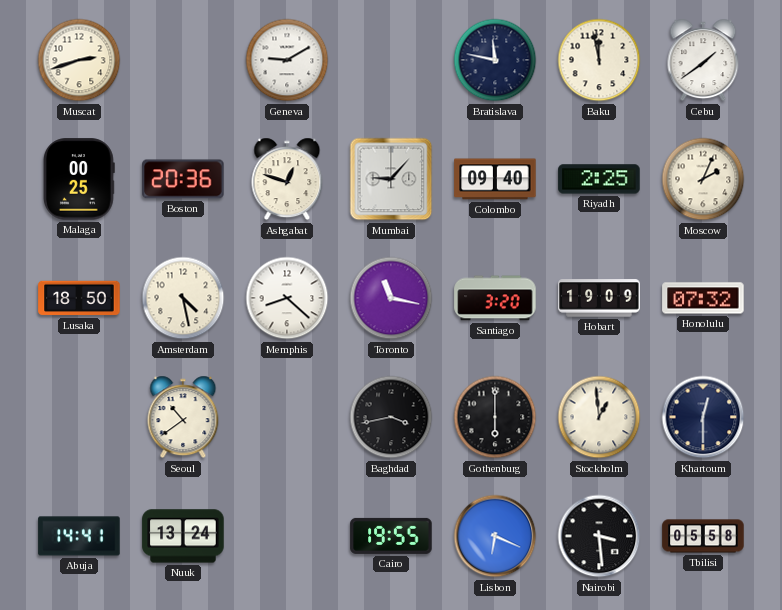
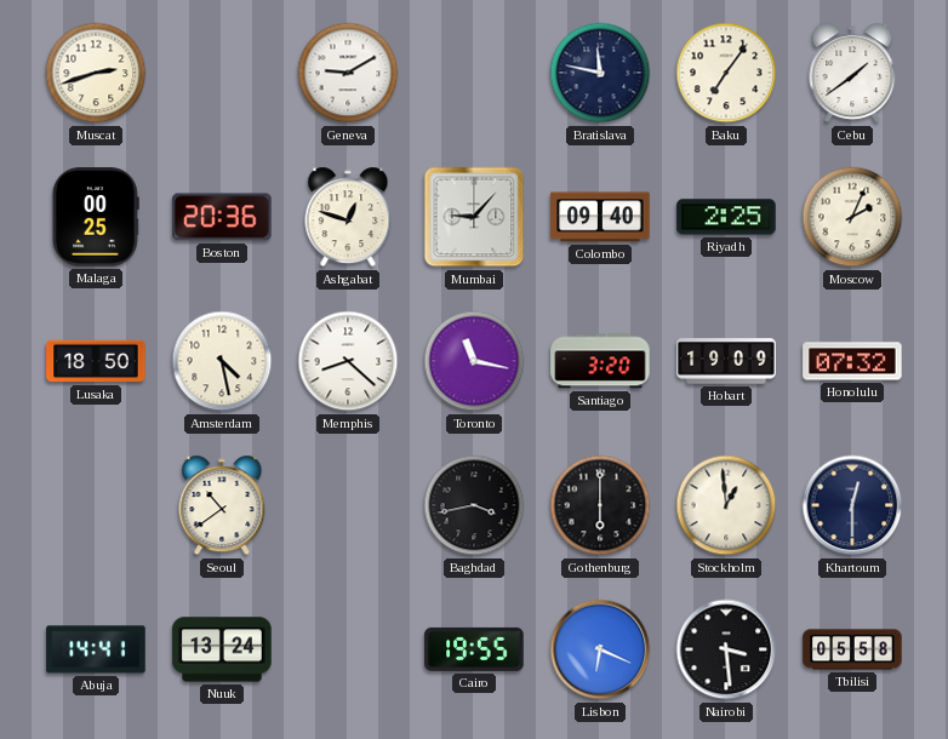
Baku: 11:58 -> 7:06
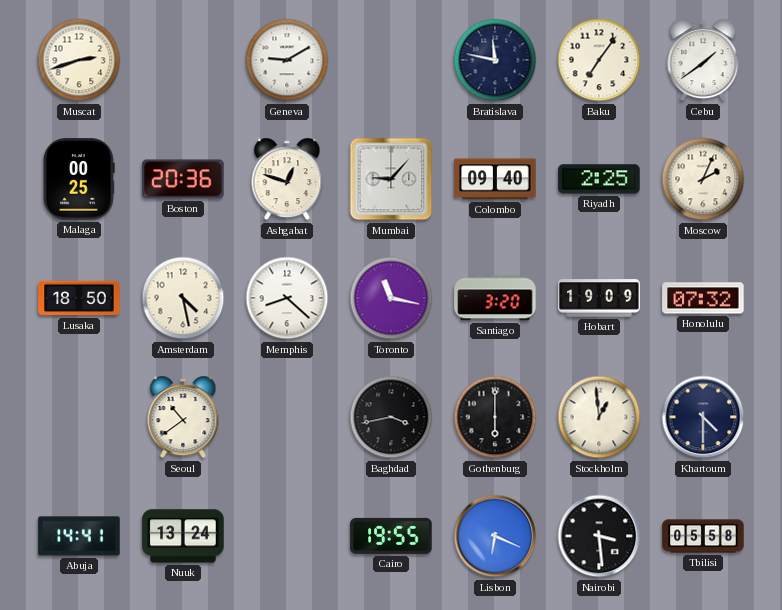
Khartoum: 12:30 -> 4:30
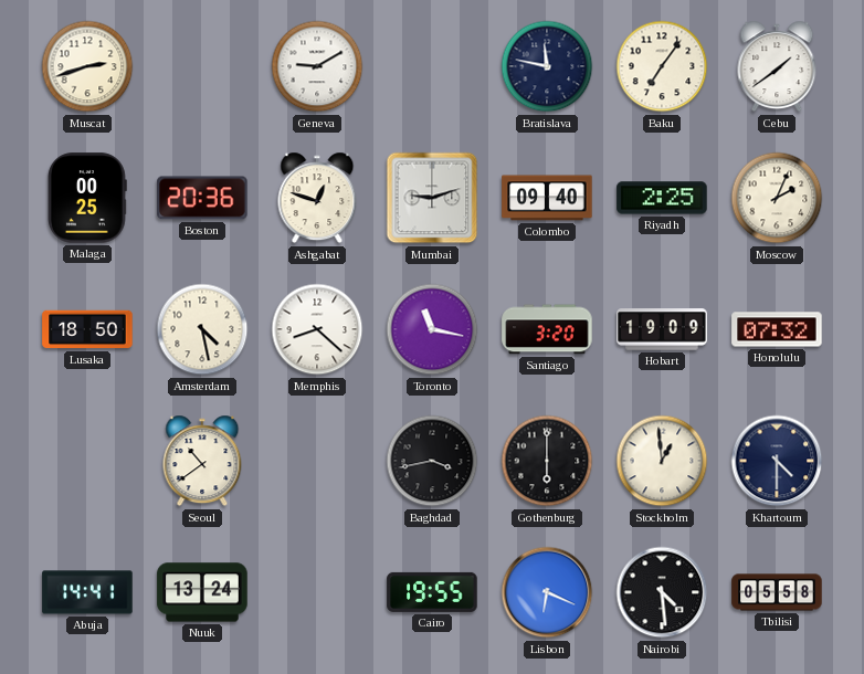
Mumbai: 9:07 -> 9:12
Nairobi: 3:29 -> 4:29
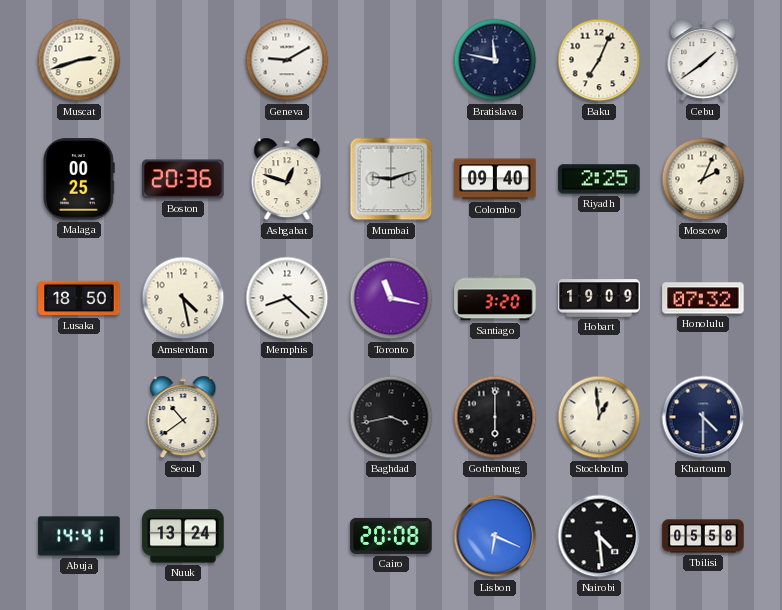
Baku: 7:06 -> 7:04
Cairo: 19:55 -> 20:08
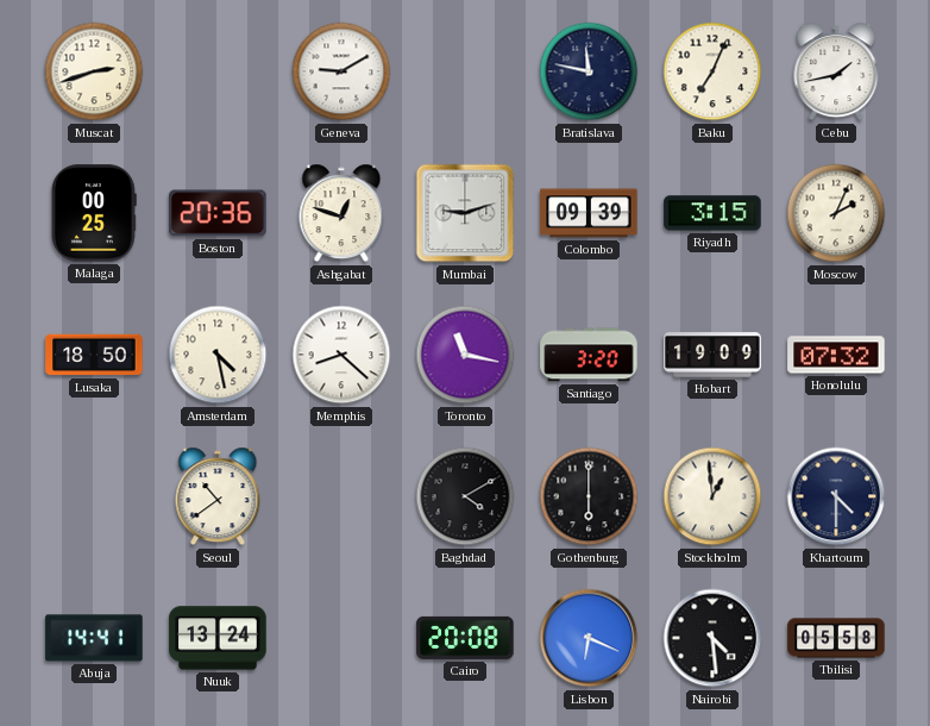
Cebu: 1:39 -> 1:43
Colombo: 09:40 -> 09:39
Riyadh: 2:25 -> 3:15
Baghdad: 3:43 -> 4:10
